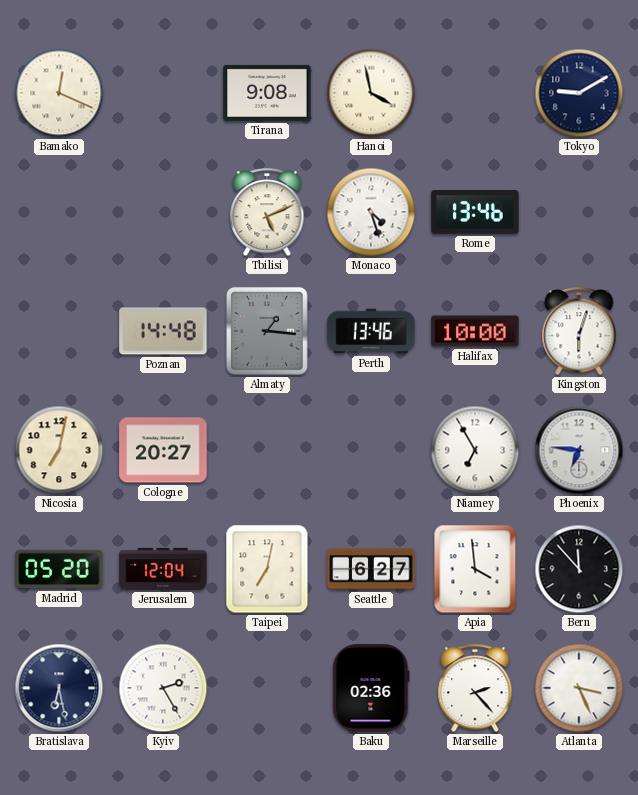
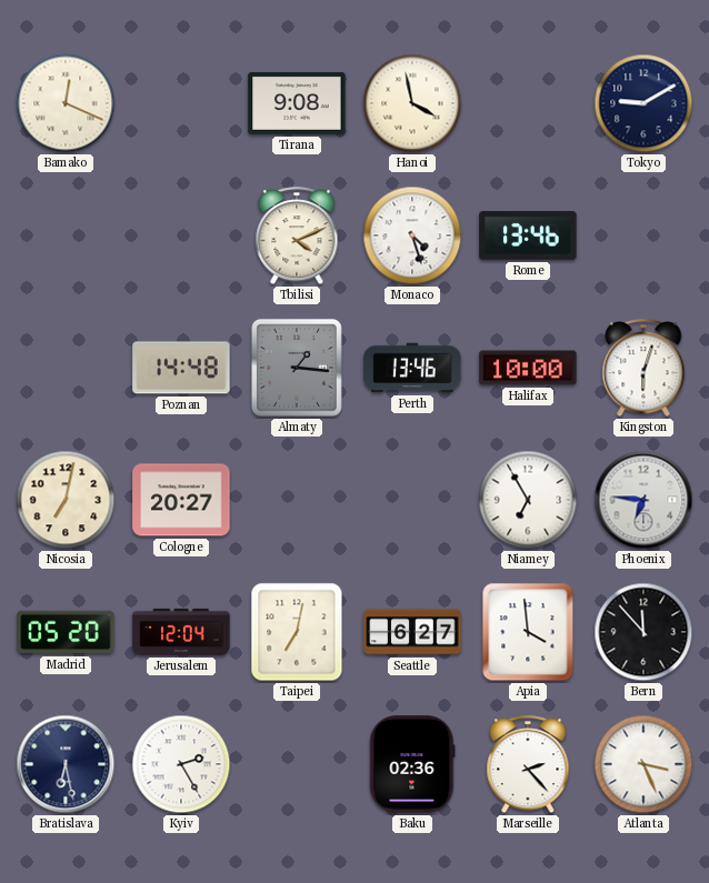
Tbilisi: 5:11 -> 4:11
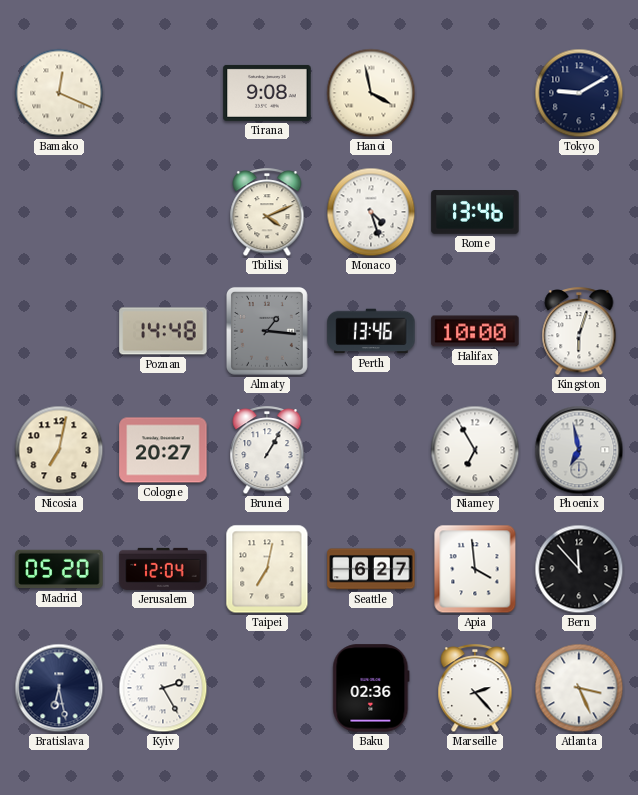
Brunei: none -> 1:05
Phoenix: 6:46 -> 6:58
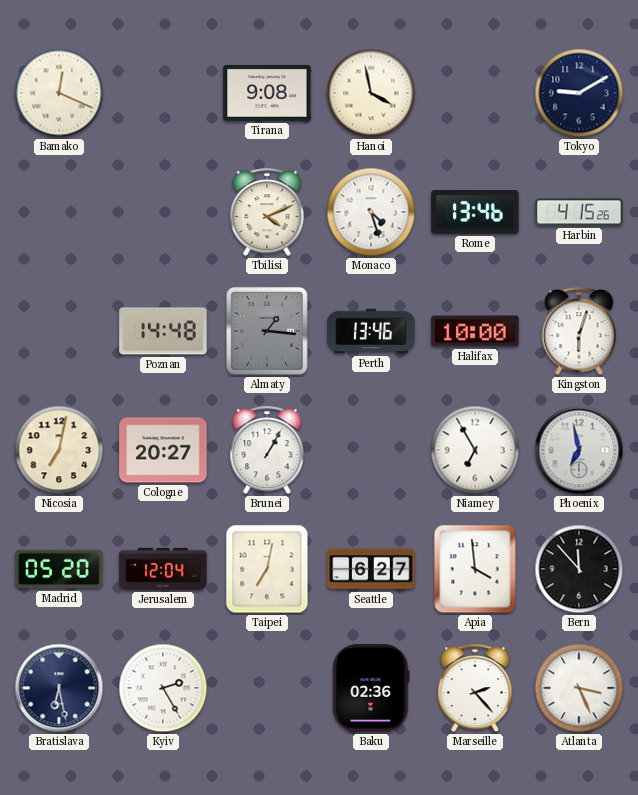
Harbin: none -> 4:15
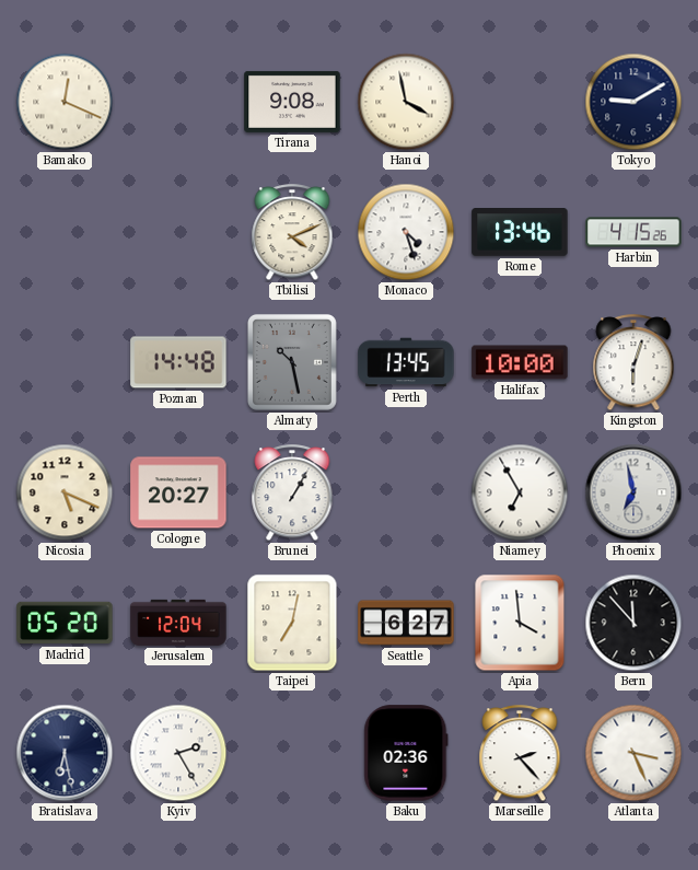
Almaty: 1:16 -> 10:28
Perth: 13:46 -> 13:45
Nicosia: 7:02 -> 5:19
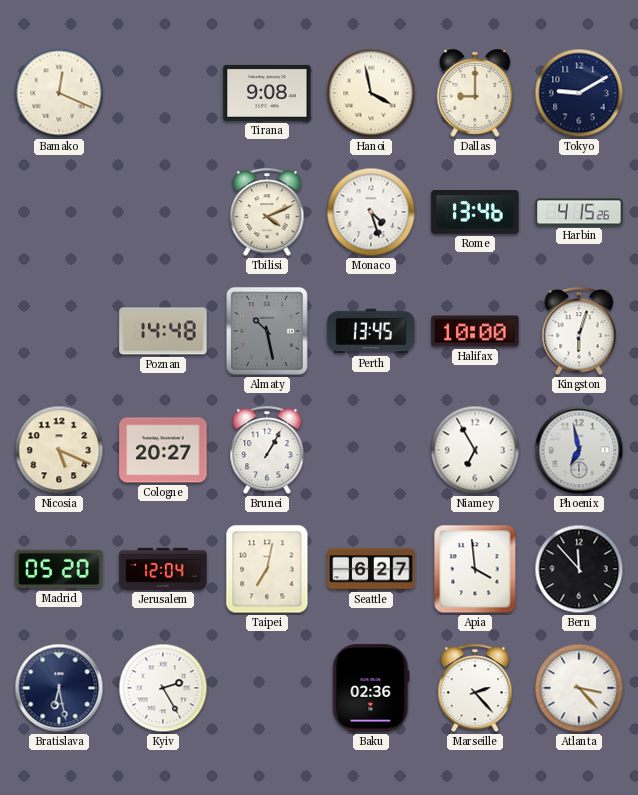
Dallas: none -> 9:00
Atlanta: 3:26 -> 3:23
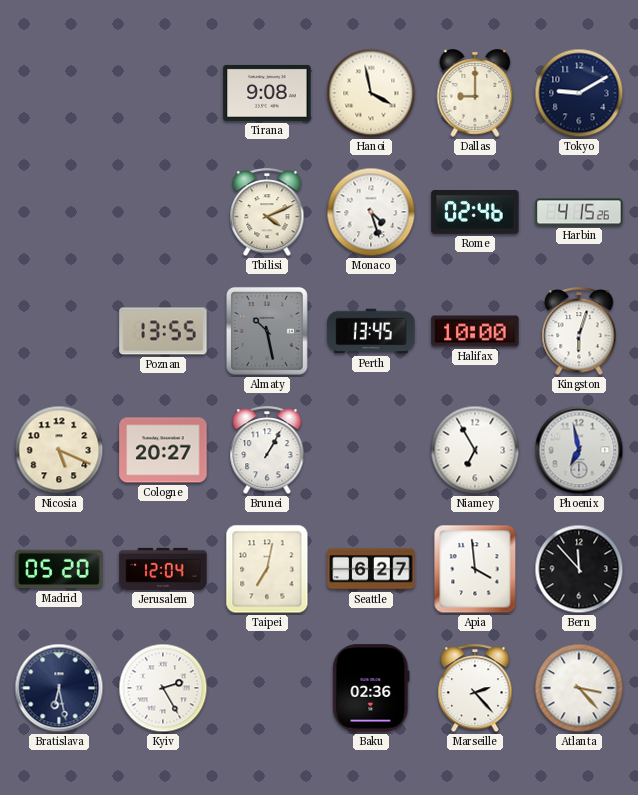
Bamako: 12:19 -> none
Rome: 13:46 -> 02:46
Poznan: 14:48 -> 13:55
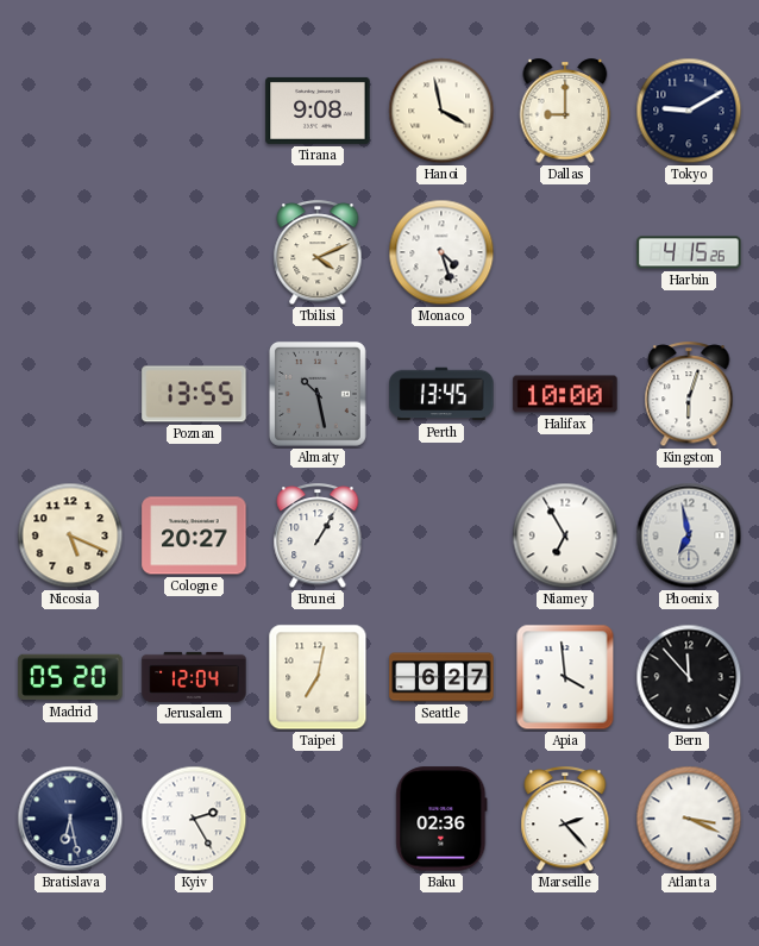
Rome: 02:46 -> none
Atlanta: 3:23 -> 3:19
